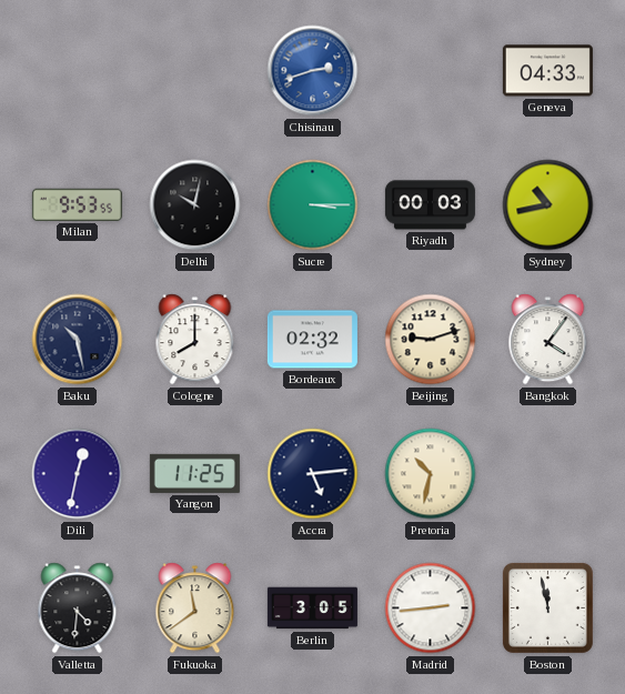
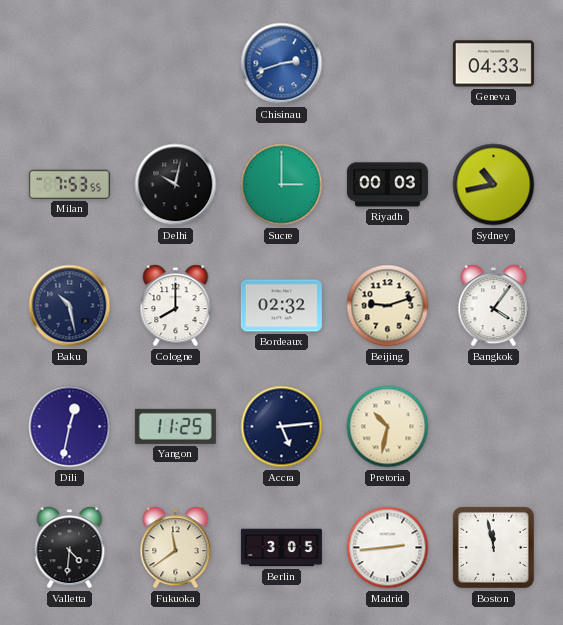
Milan: 9:53 -> 7:53
Sucre: 3:15 -> 3:00
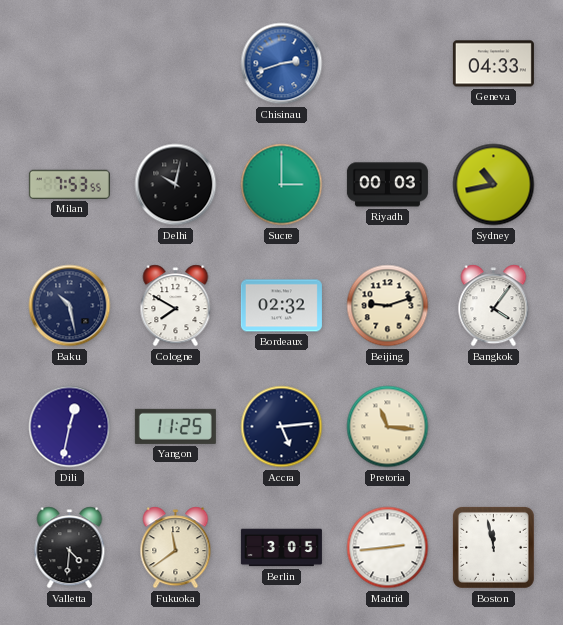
Cologne: 8:00 -> 7:50
Pretoria: 10:32 -> 11:16
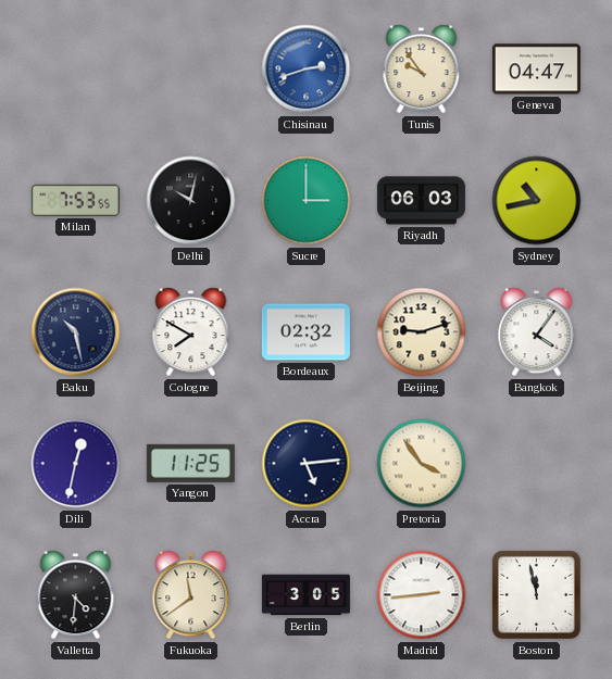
Tunis: none -> 9:54
Geneva: 04:33 -> 04:47
Riyadh: 00:03 -> 06:03
Pretoria: 11:16 -> 3:54
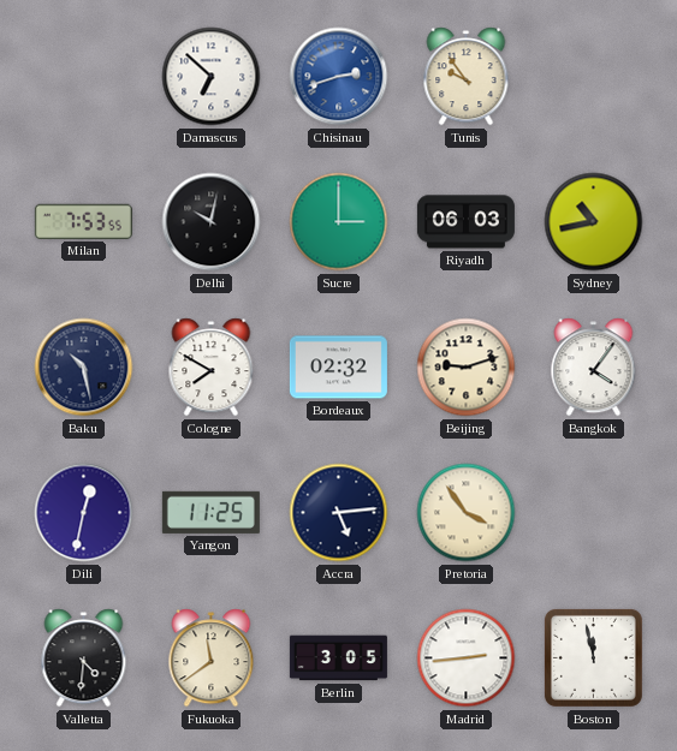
Damascus: none -> 6:52
Geneva: 04:47 -> none
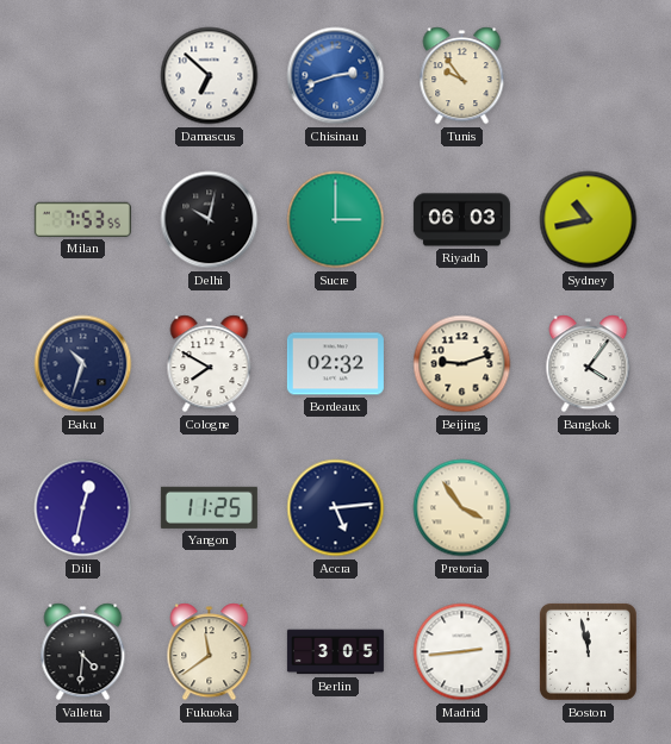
Baku: 10:28 -> 10:33
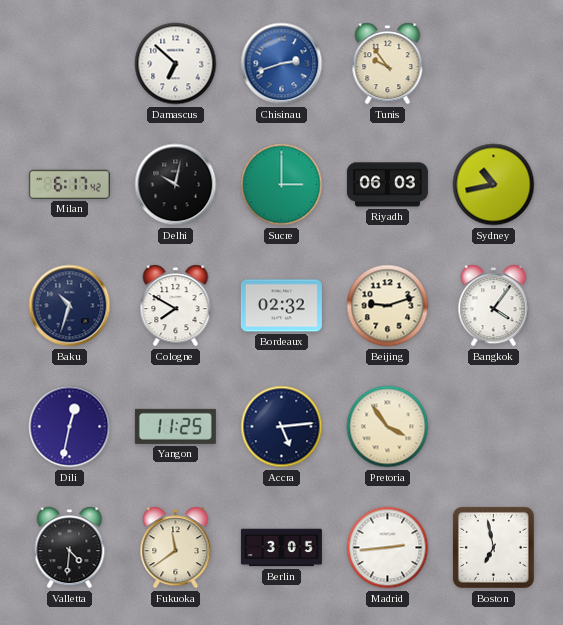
Milan: 7:53 -> 6:17
Boston: 11:58 -> 6:58
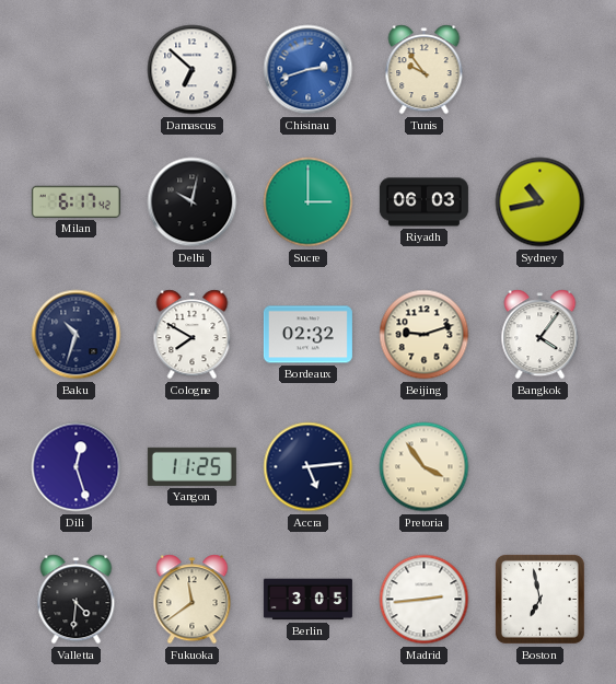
Dili: 12:32 -> 12:27
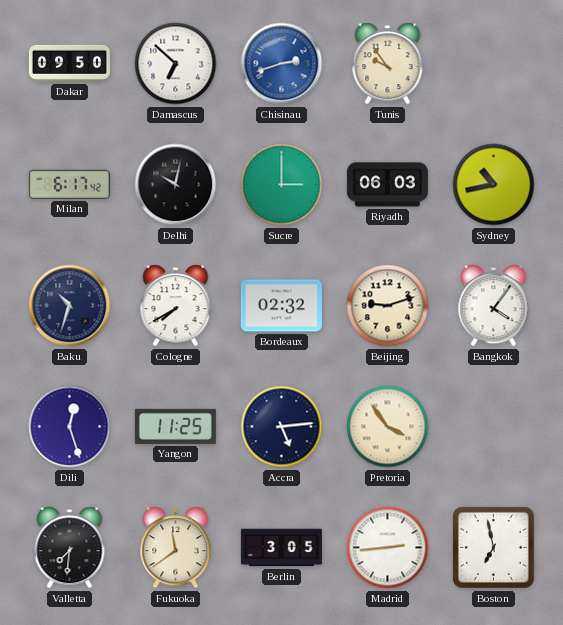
Dakar: none -> 09:50
Cologne: 7:50 -> 7:40
Valletta: 4:31 -> 7:31
